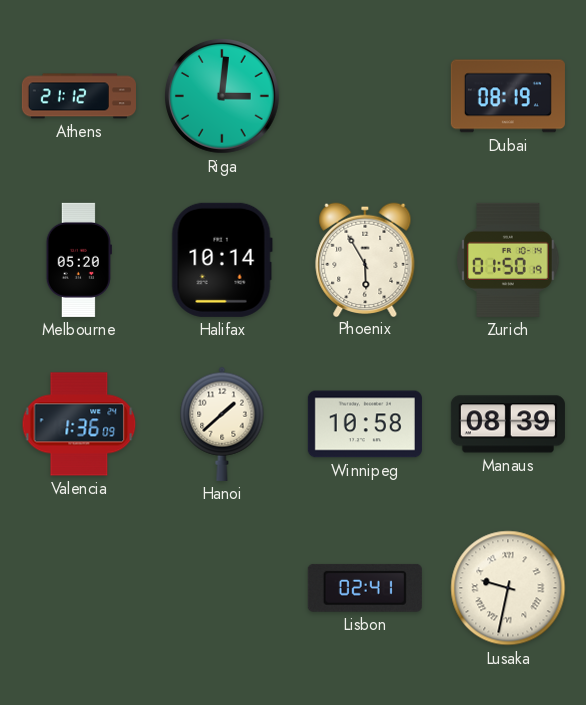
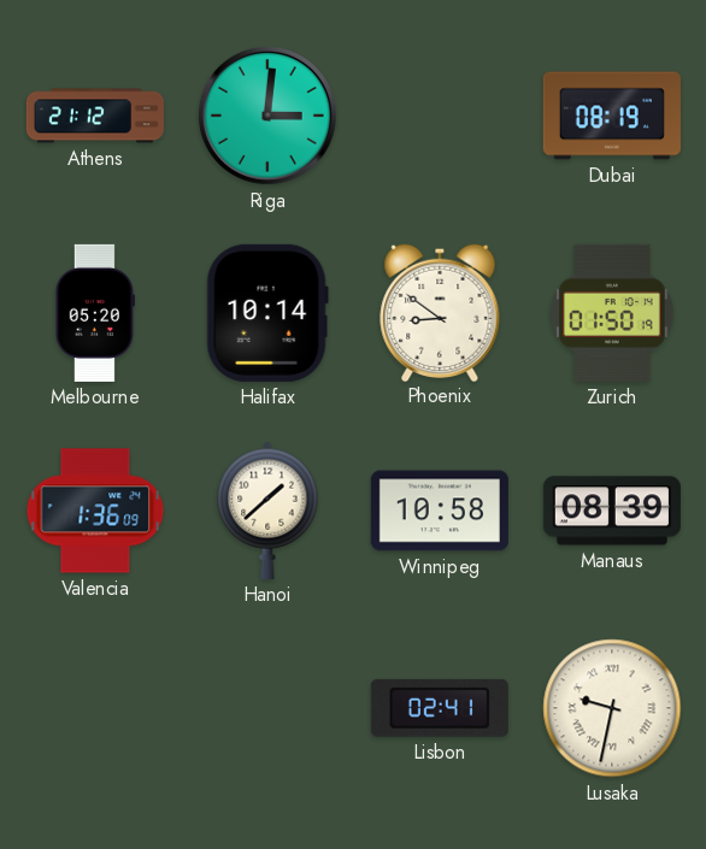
Phoenix: 5:55 -> 8:51
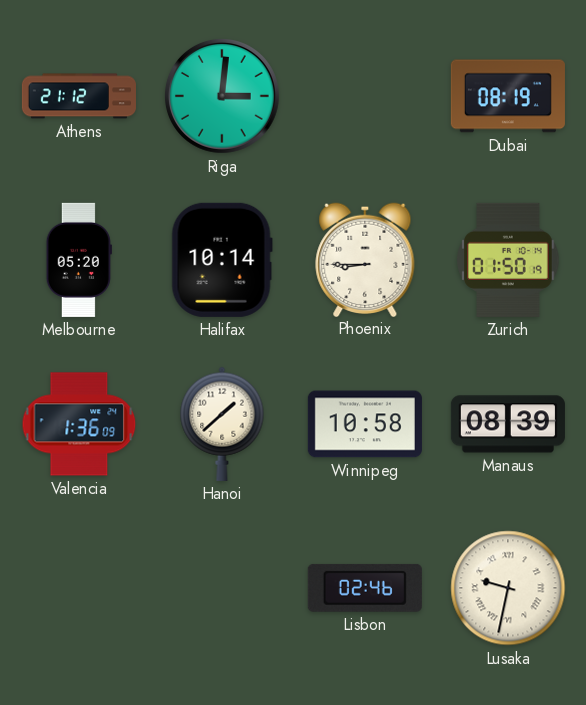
Phoenix: 8:51 -> 8:45
Lisbon: 02:41 -> 02:46
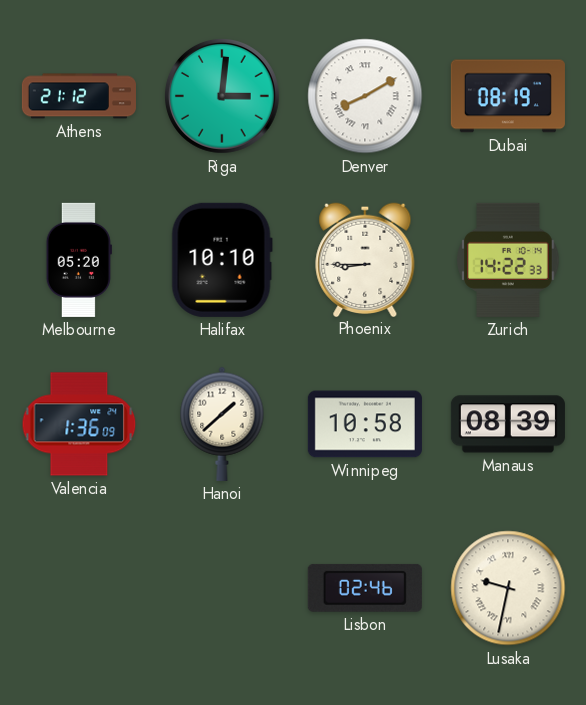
Denver: none -> 8:10
Halifax: 10:14 -> 10:10
Zurich: 01:50 -> 14:22
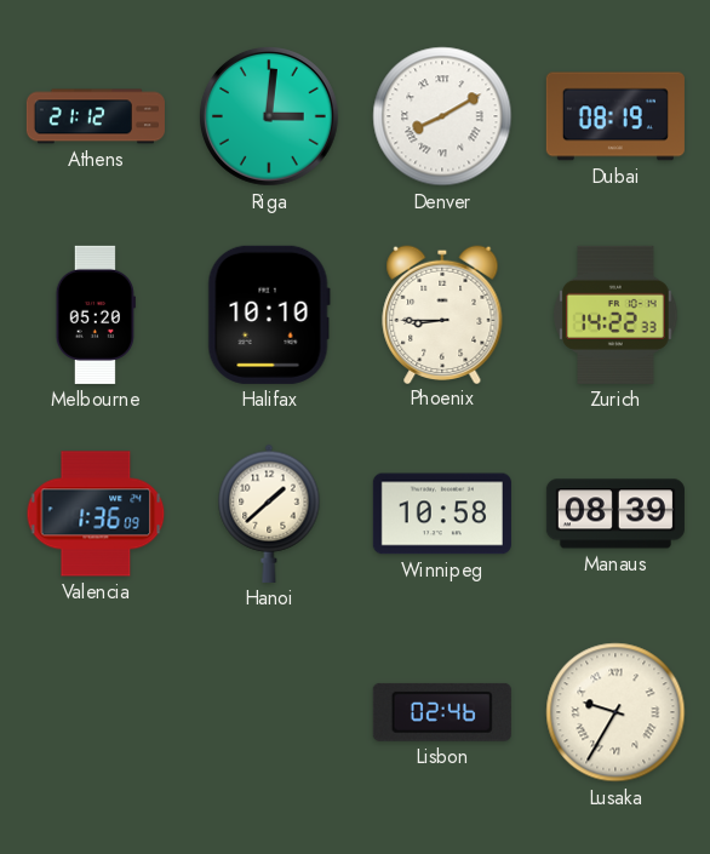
Lusaka: 9:32 -> 9:35
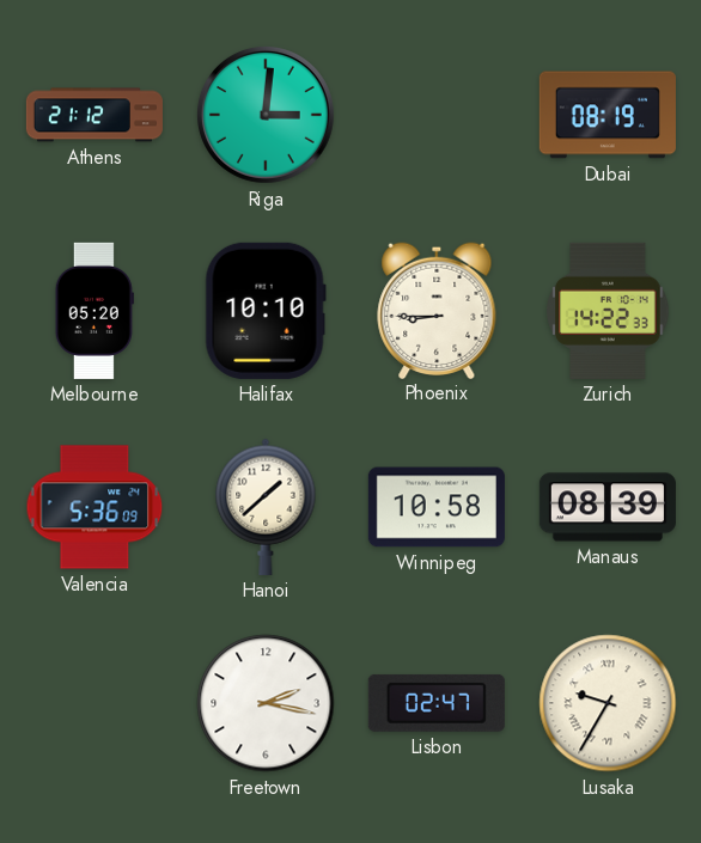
Denver: 8:10 -> none
Valencia: 1:36 -> 5:36
Freetown: none -> 2:17
Lisbon: 02:46 -> 02:47
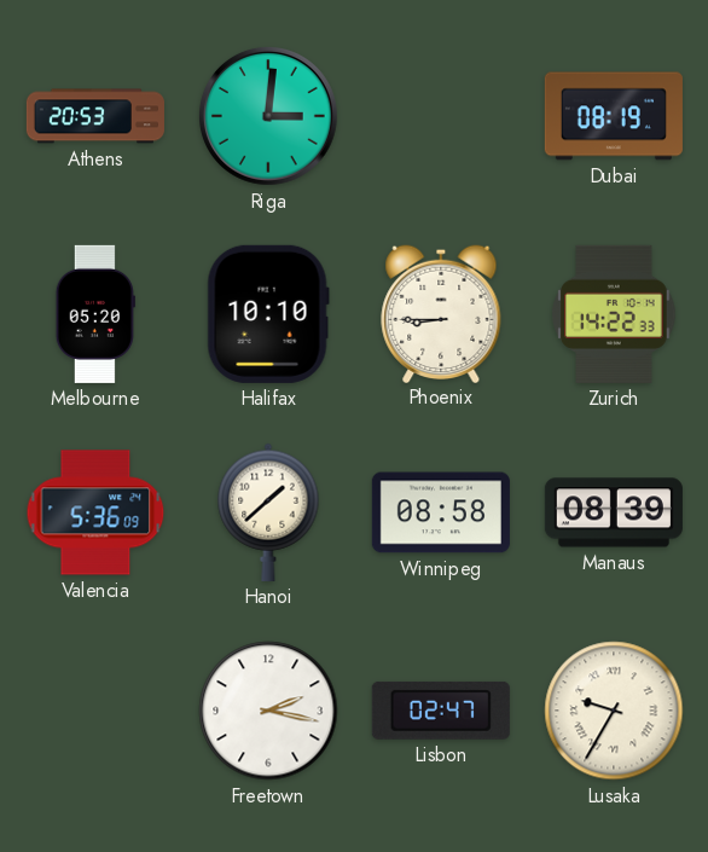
Athens: 21:12 -> 20:53
Winnipeg: 10:58 -> 08:58
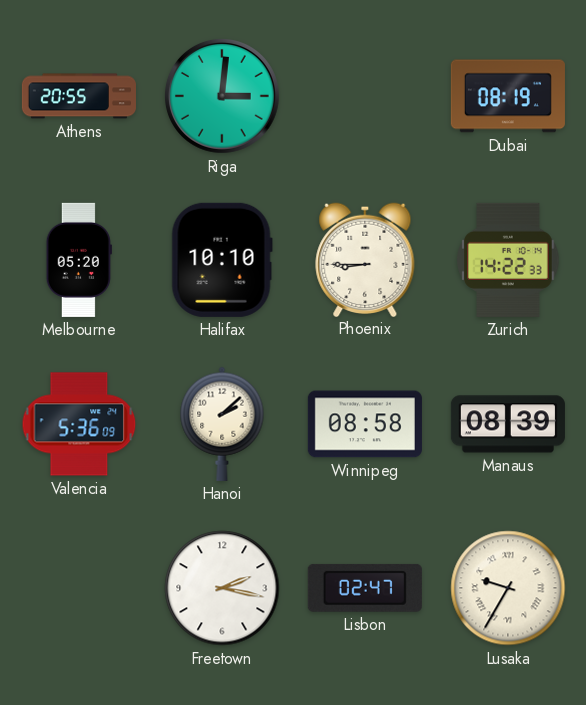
Athens: 20:53 -> 20:55
Hanoi: 1:38 -> 2:08
